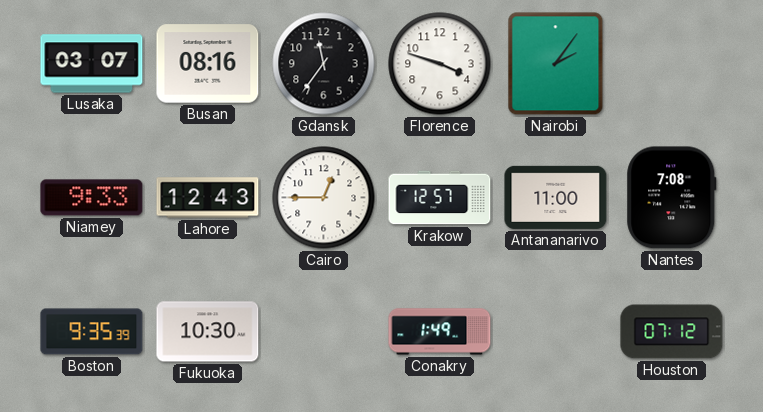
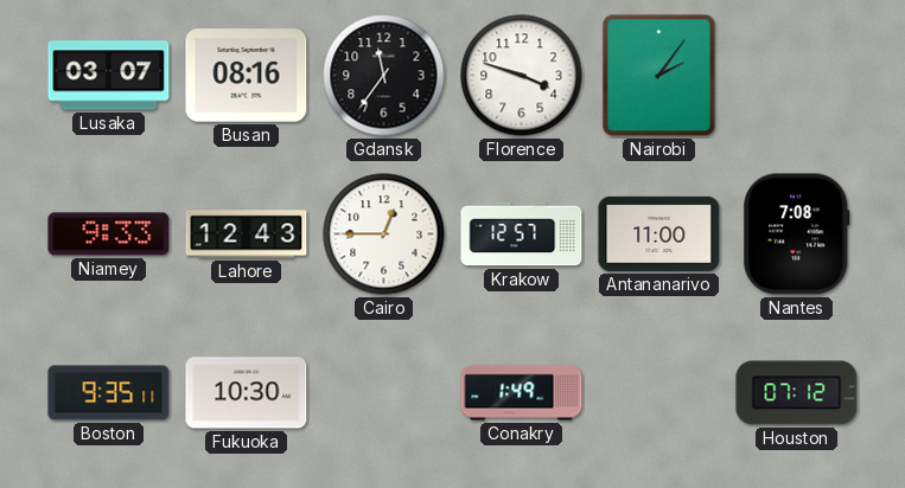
Boston: 9:35:39 -> 9:35:11
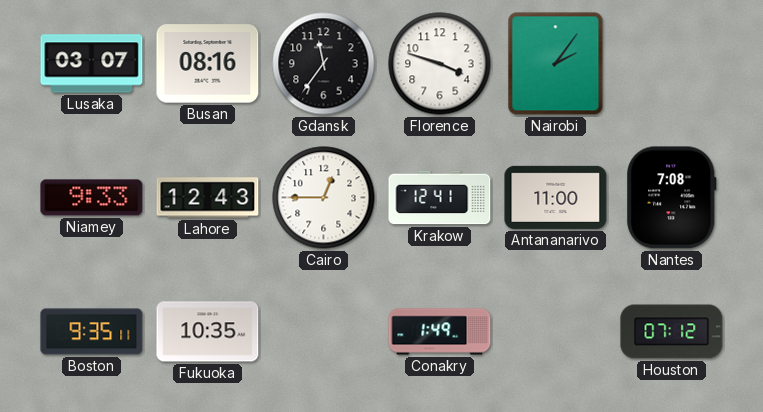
Krakow: 12:57 -> 12:41
Fukuoka: 10:30 -> 10:35
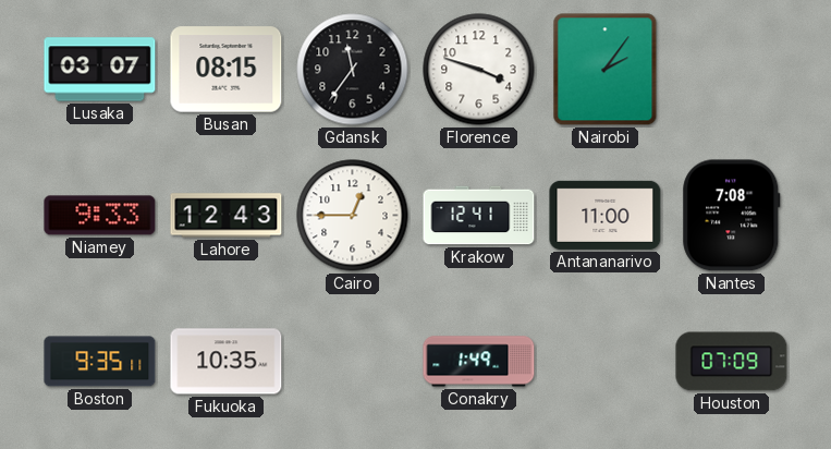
Busan: 08:16 -> 08:15
Houston: 07:12 -> 07:09
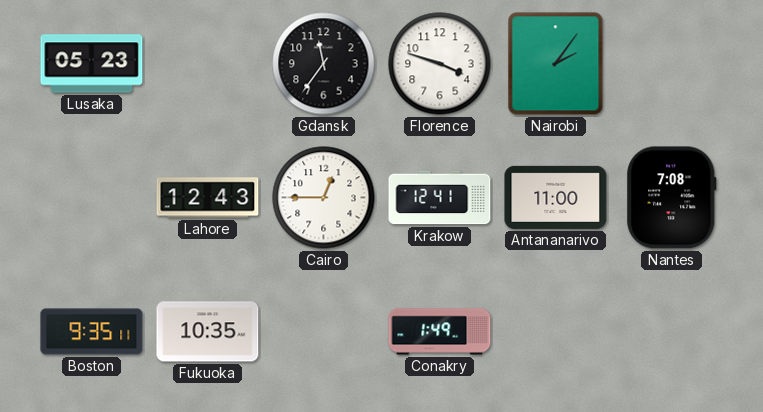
Lusaka: 03:07 -> 05:23
Busan: 08:15 -> none
Niamey: 9:33 -> none
Houston: 07:09 -> none
